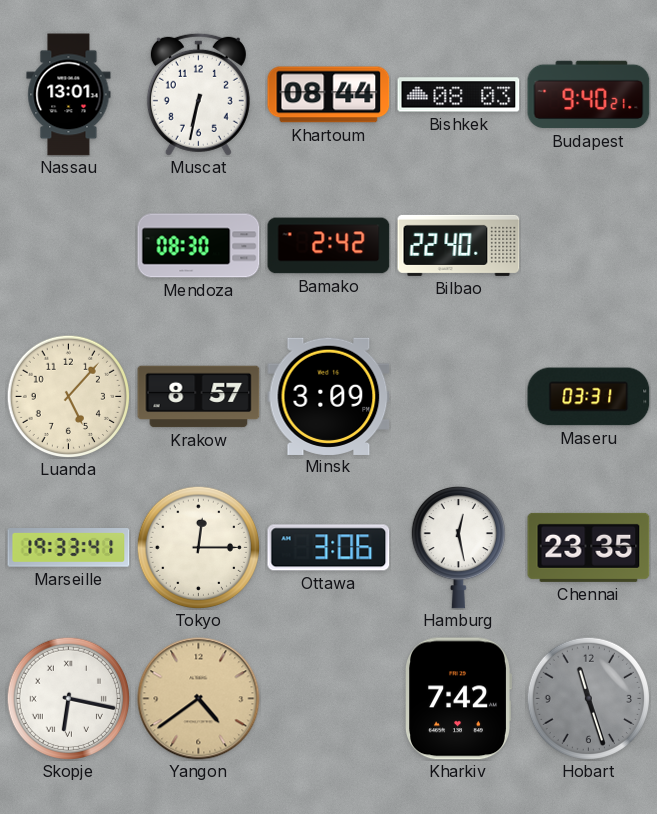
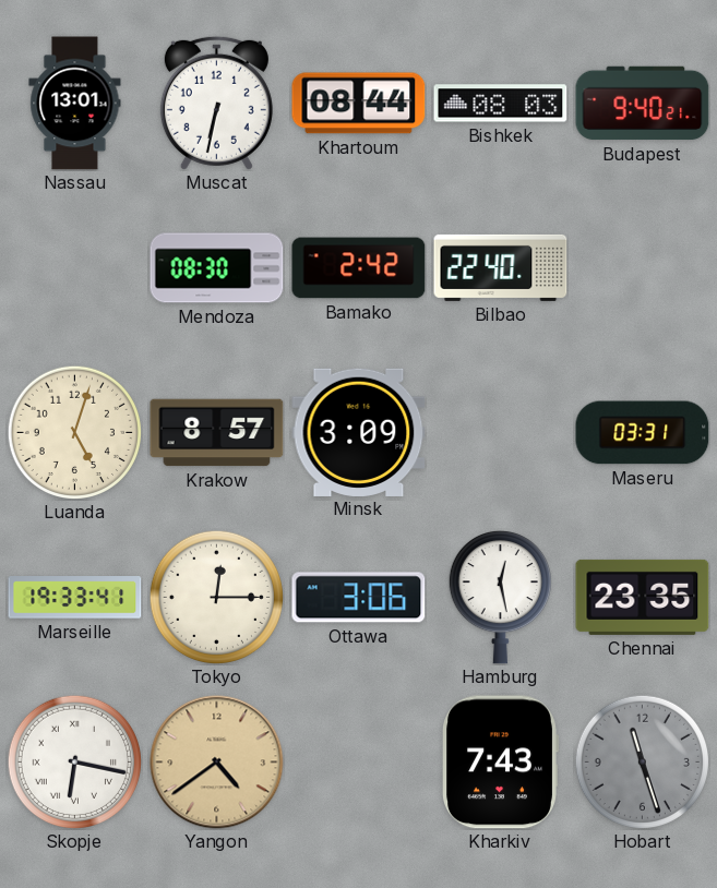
Luanda: 5:07 -> 5:03
Kharkiv: 7:42 -> 7:43
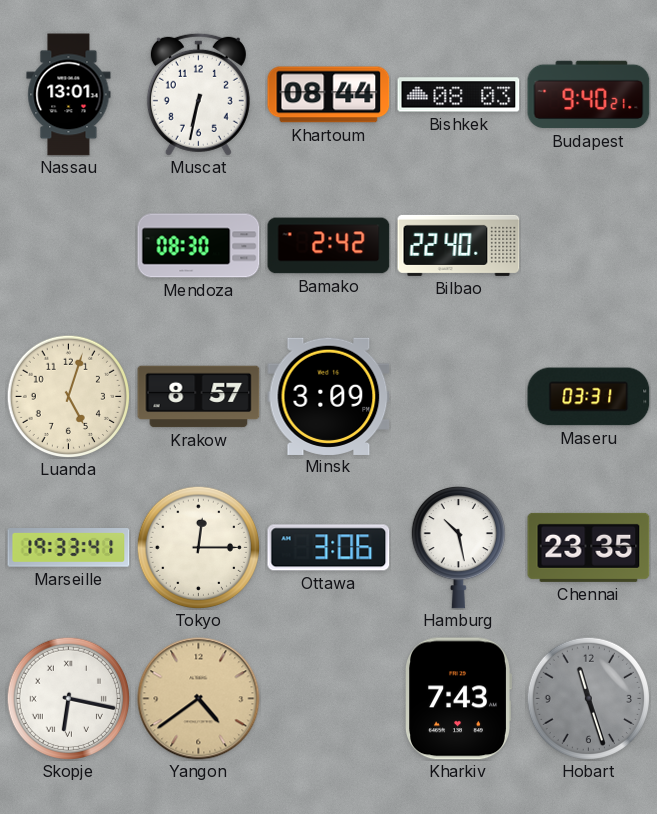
Hamburg: 12:28 -> 10:28
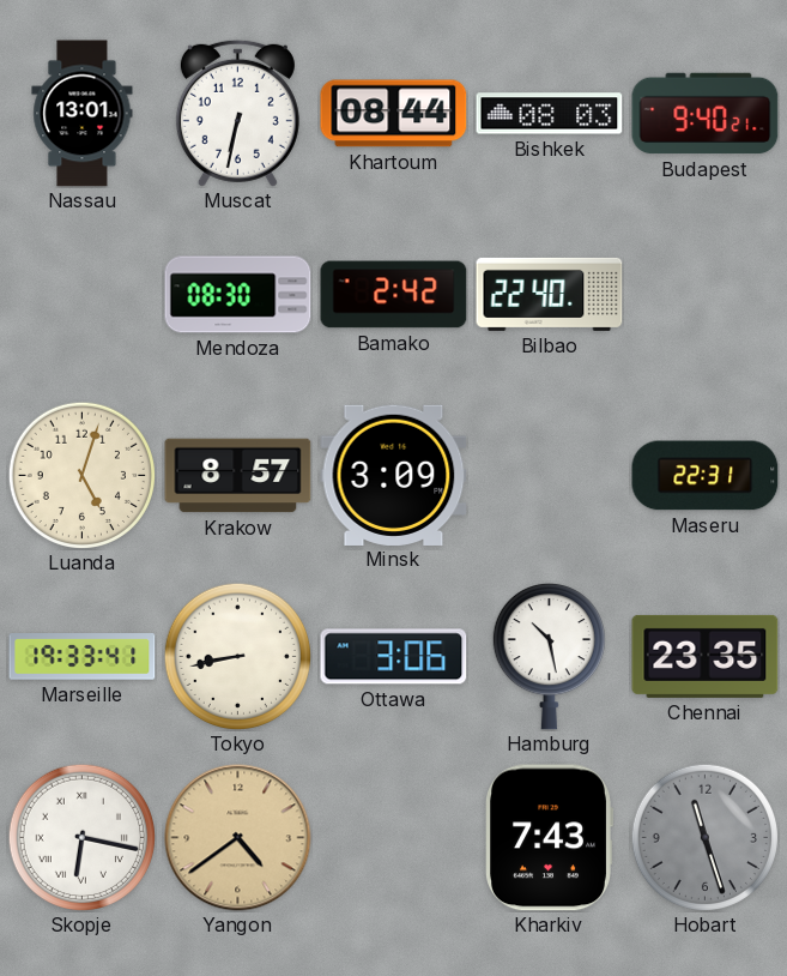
Maseru: 03:31 -> 22:31
Tokyo: 12:15 -> 8:43
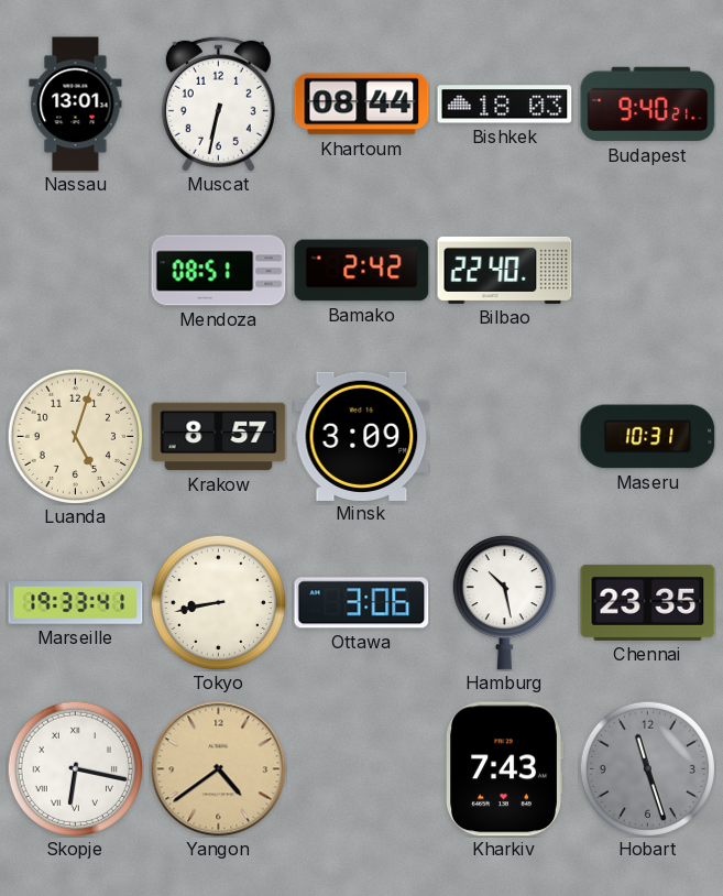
Bishkek: 08:03 -> 18:03
Mendoza: 08:30 -> 08:51
Maseru: 22:31 -> 10:31
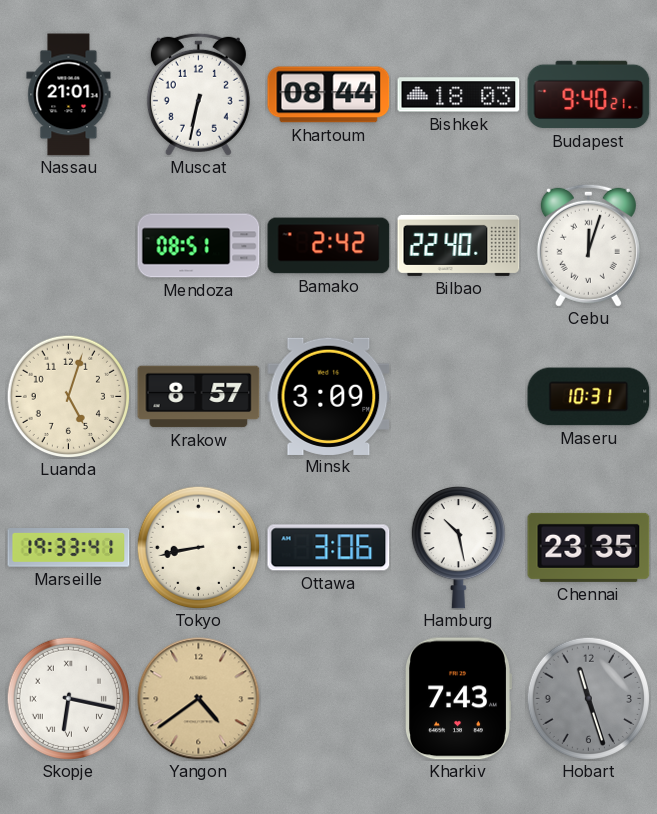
Nassau: 13:01 -> 21:01
Cebu: none -> 12:03
